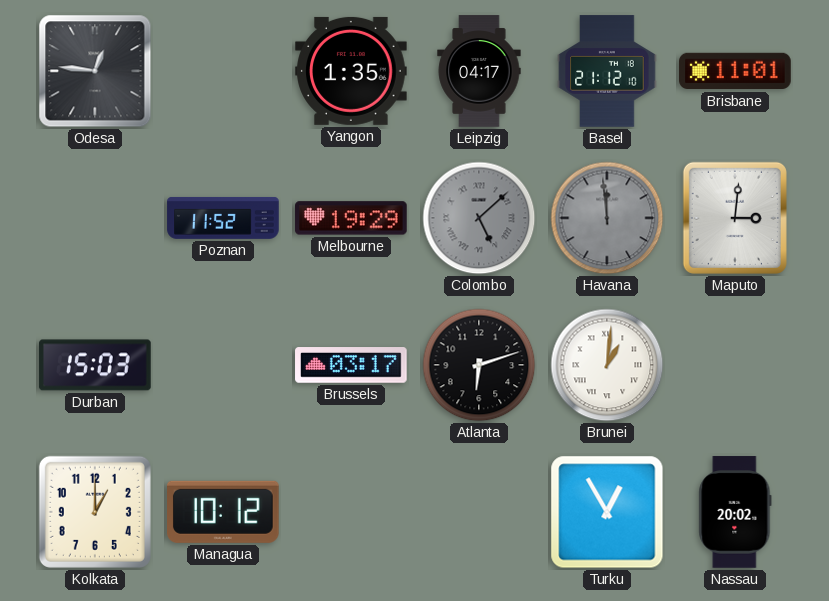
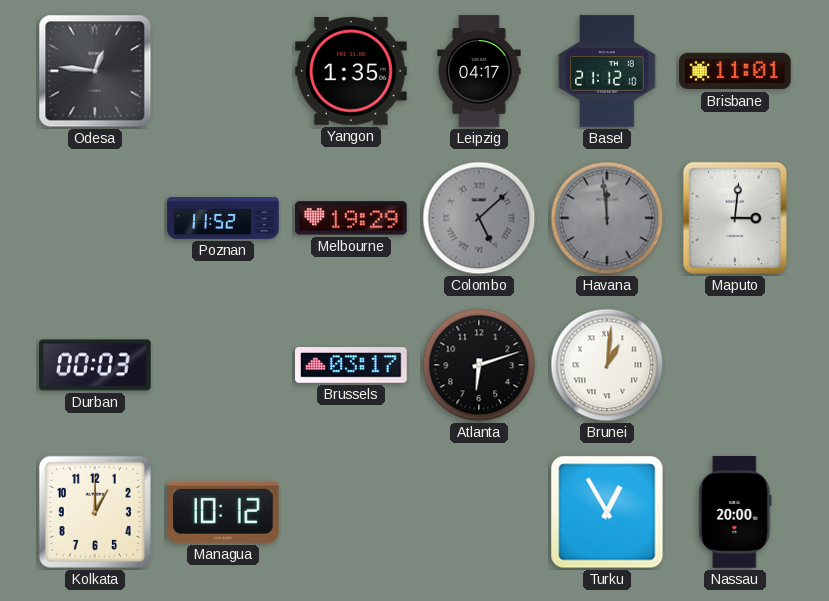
Durban: 15:03 -> 00:03
Nassau: 20:02 -> 20:00
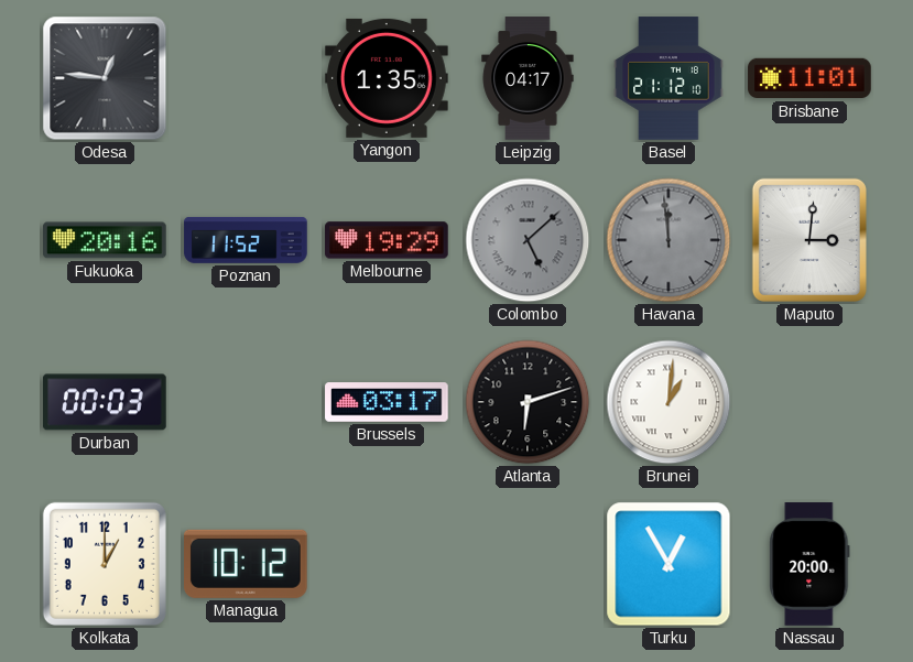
Fukuoka: none -> 20:16
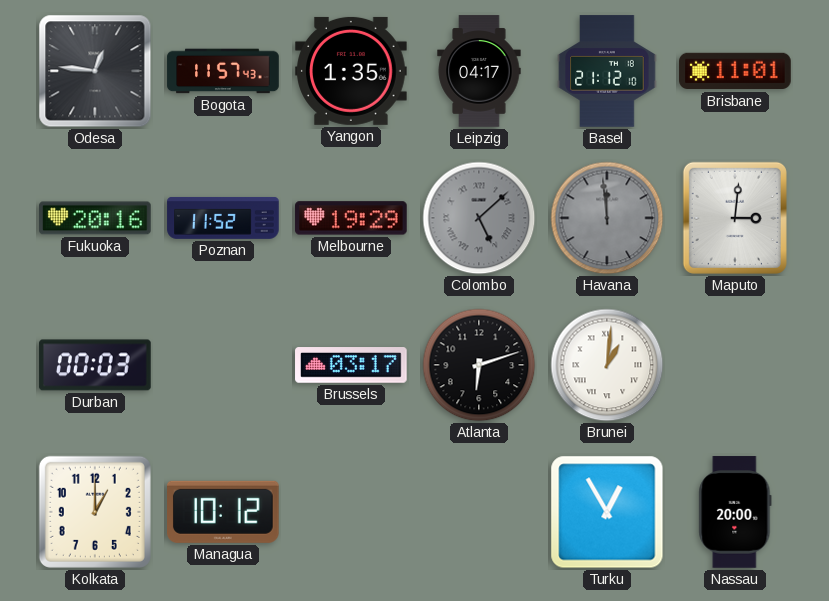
Bogota: none -> 11:57
